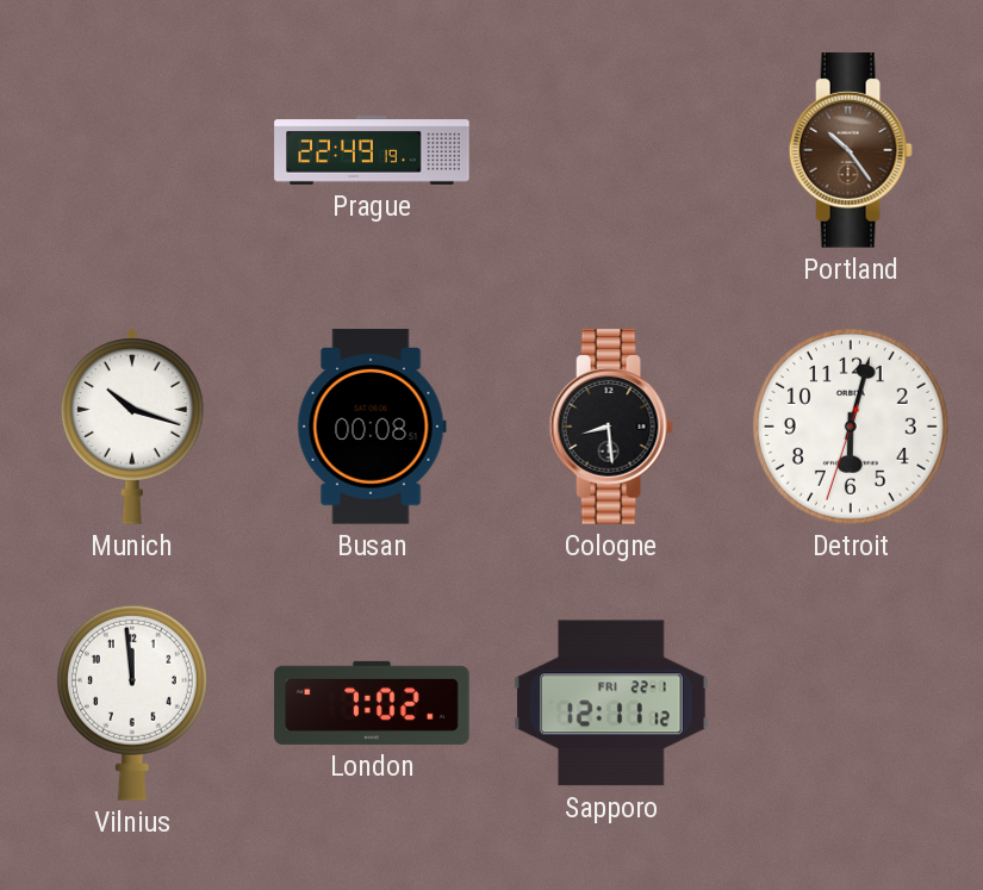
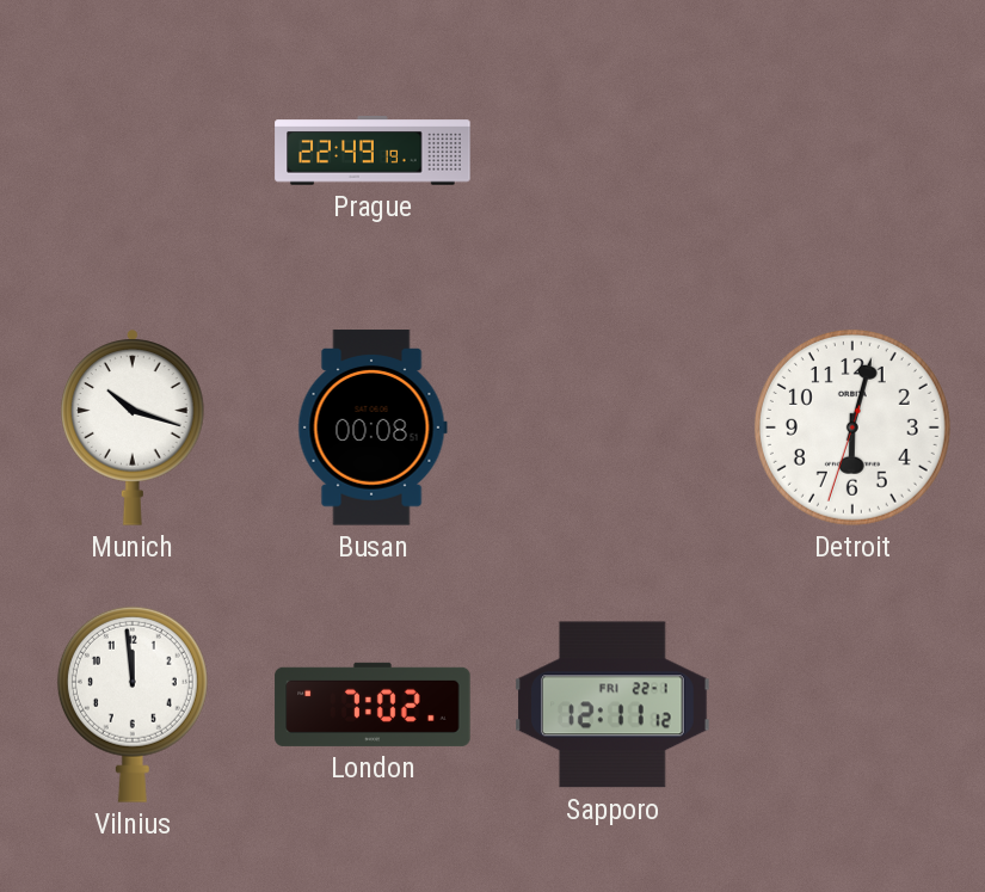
Portland: 10:24 -> none
Cologne: 8:29 -> none
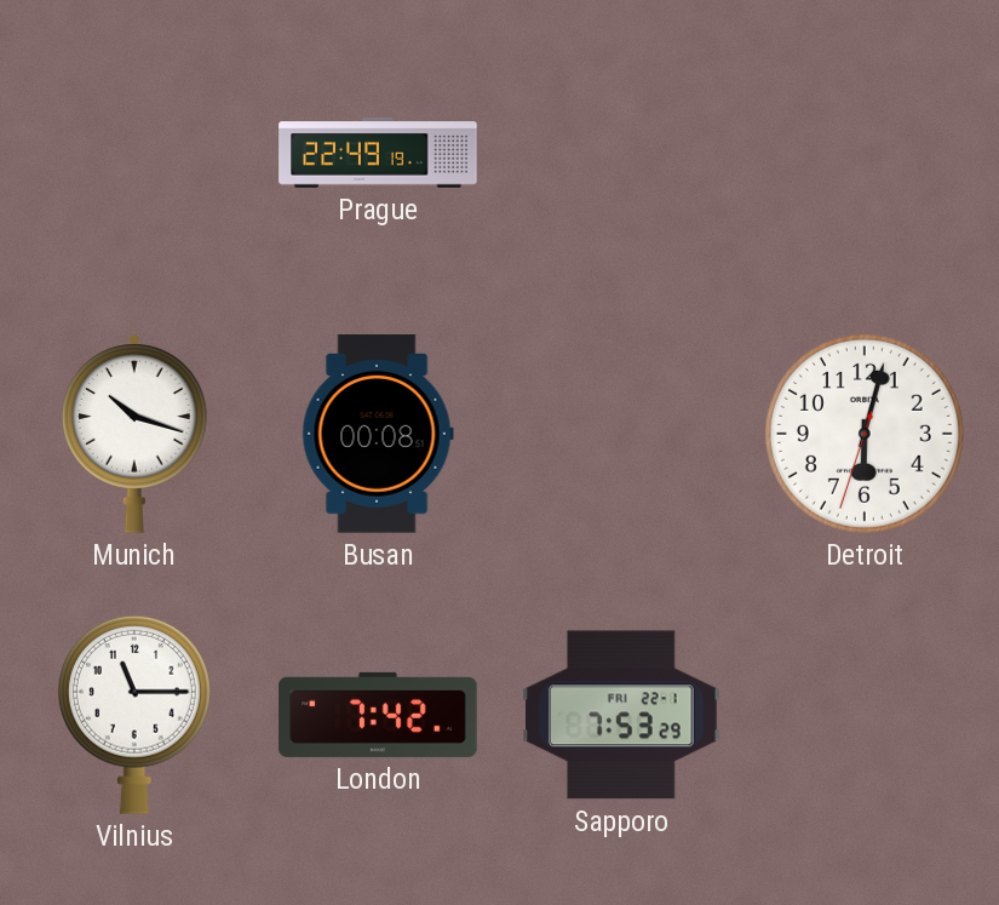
Vilnius: 11:59 -> 11:15
London: 7:02 -> 7:42
Sapporo: 12:11 -> 7:53
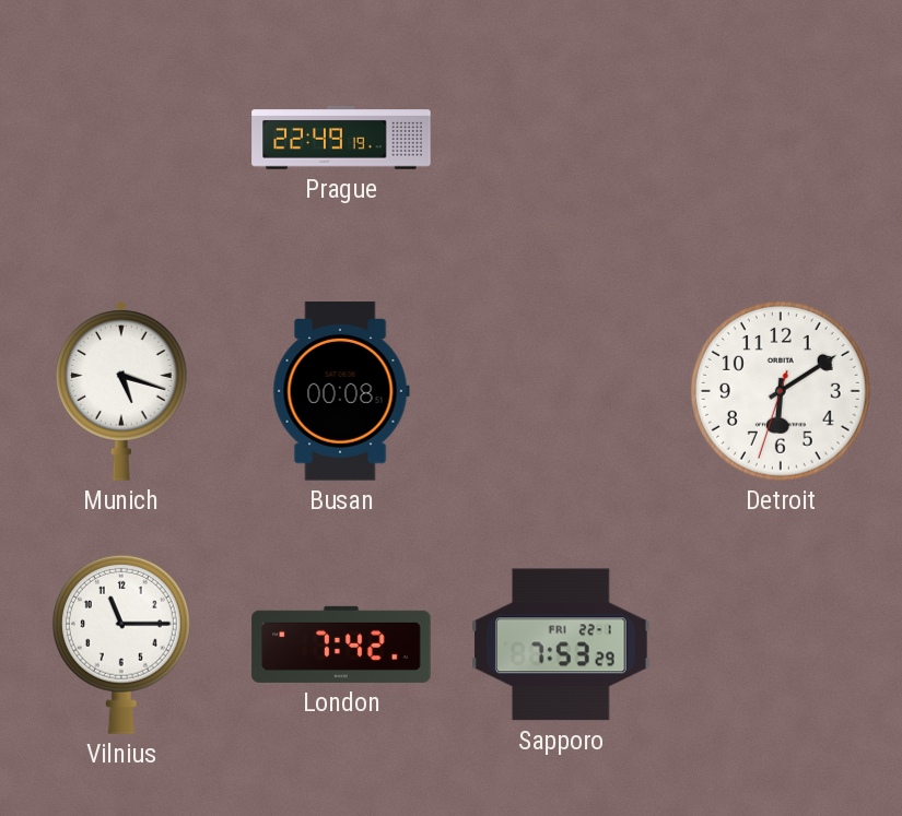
Munich: 10:18 -> 5:18
Detroit: 6:02 -> 6:09
